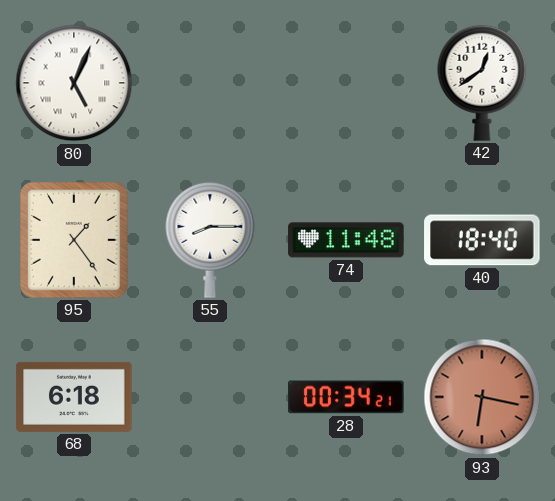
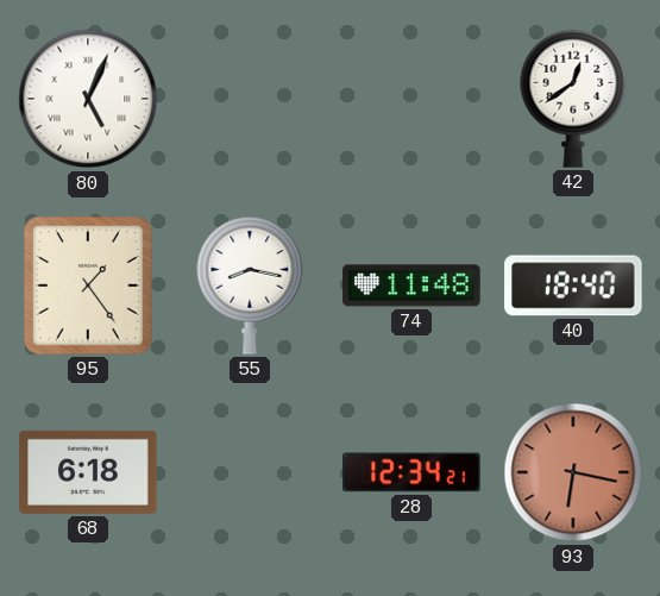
55: 8:15 -> 8:17
28: 00:34 -> 12:34
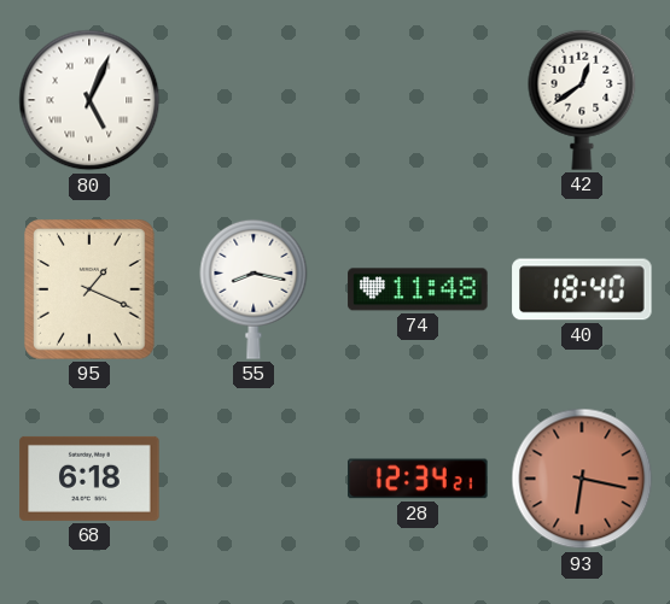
95: 1:24 -> 1:19
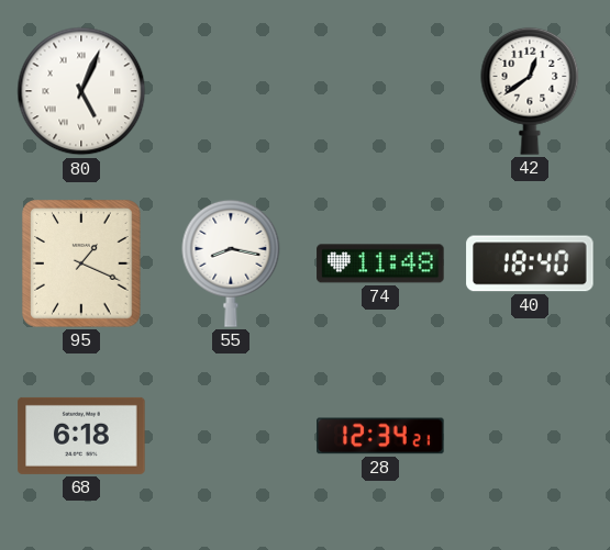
93: 6:17 -> none
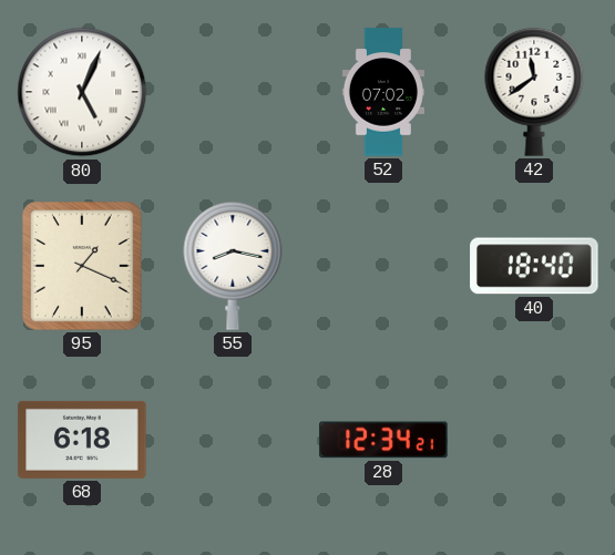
52: none -> 07:02
42: 12:39 -> 11:39
74: 11:48 -> none
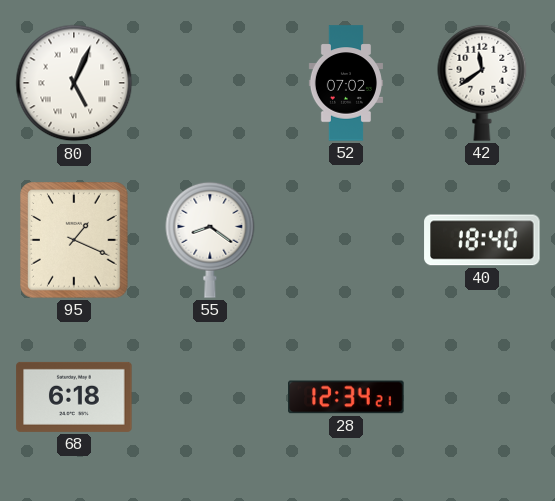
55: 8:17 -> 8:21
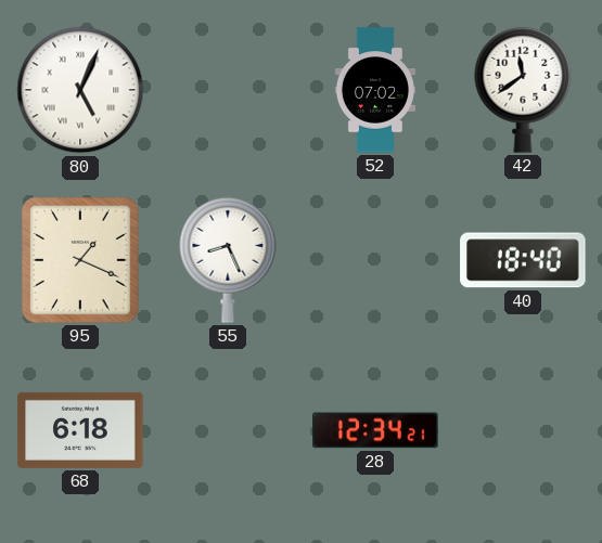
55: 8:21 -> 8:26
